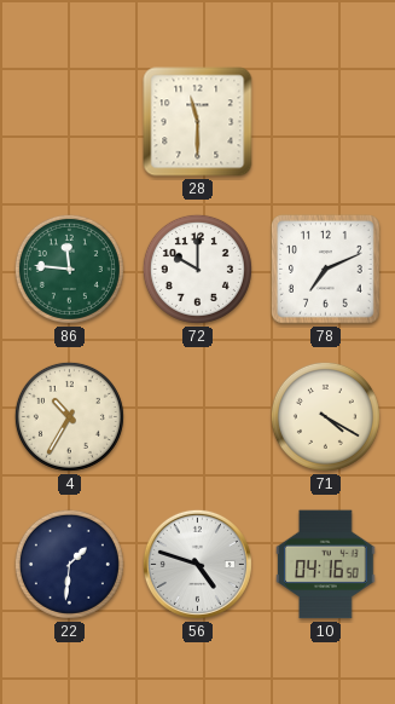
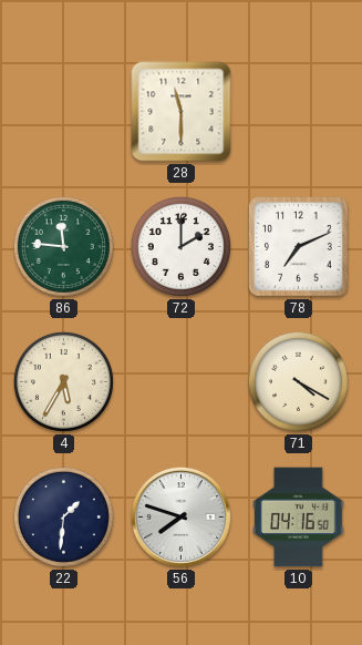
72: 10:00 -> 2:00
4: 10:35 -> 5:35
56: 4:48 -> 7:48
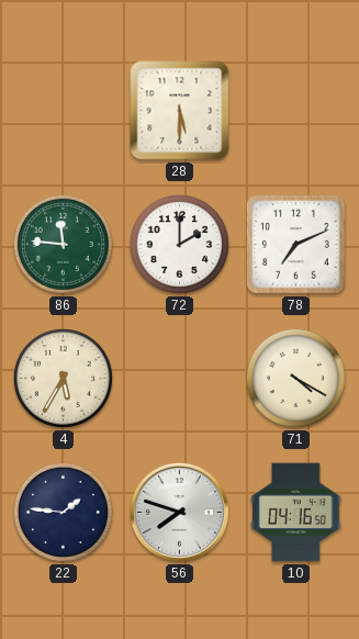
28: 11:30 -> 5:30
22: 1:31 -> 1:46
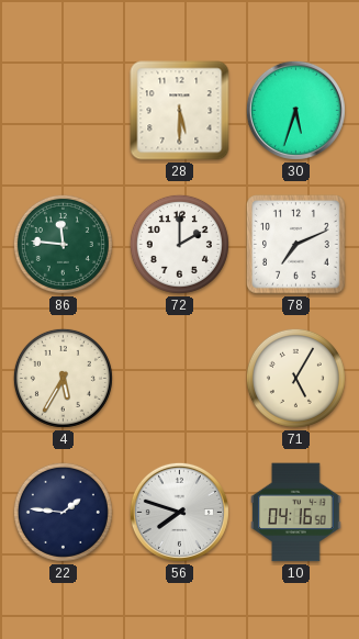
30: none -> 5:33
71: 4:20 -> 5:05
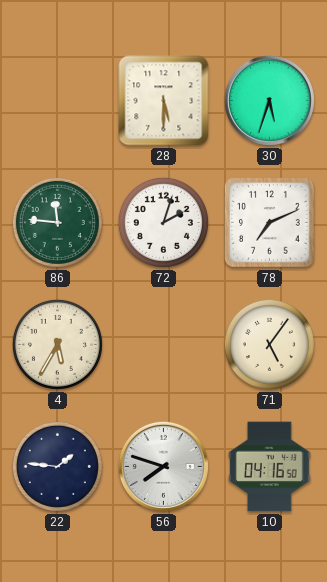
72: 2:00 -> 2:03
71: 5:05 -> 5:06
